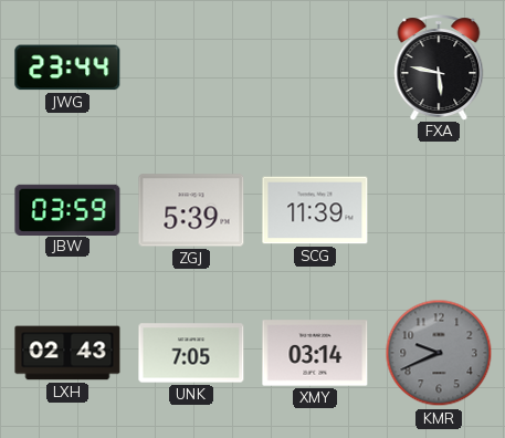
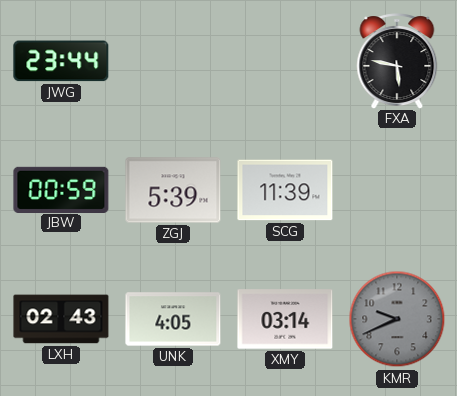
JBW: 03:59 -> 00:59
UNK: 7:05 -> 4:05
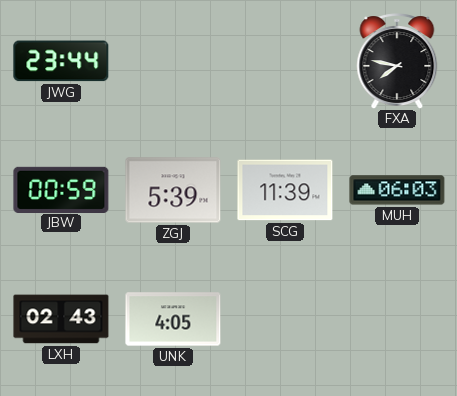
FXA: 5:47 -> 7:47
MUH: none -> 06:03
XMY: 03:14 -> none
KMR: 9:41 -> none
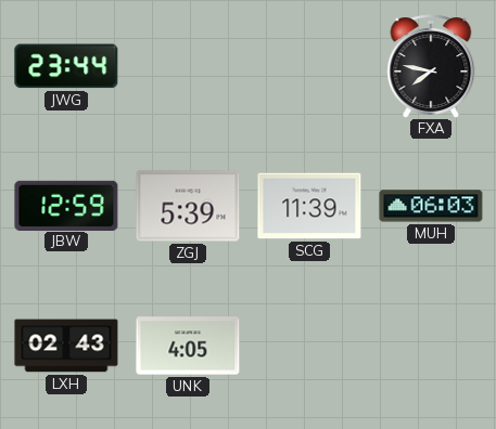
JBW: 00:59 -> 12:59
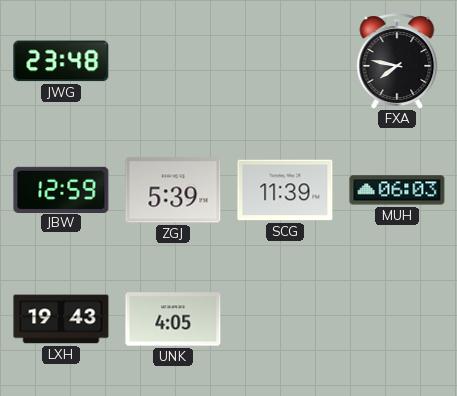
JWG: 23:44 -> 23:48
LXH: 02:43 -> 19:43
